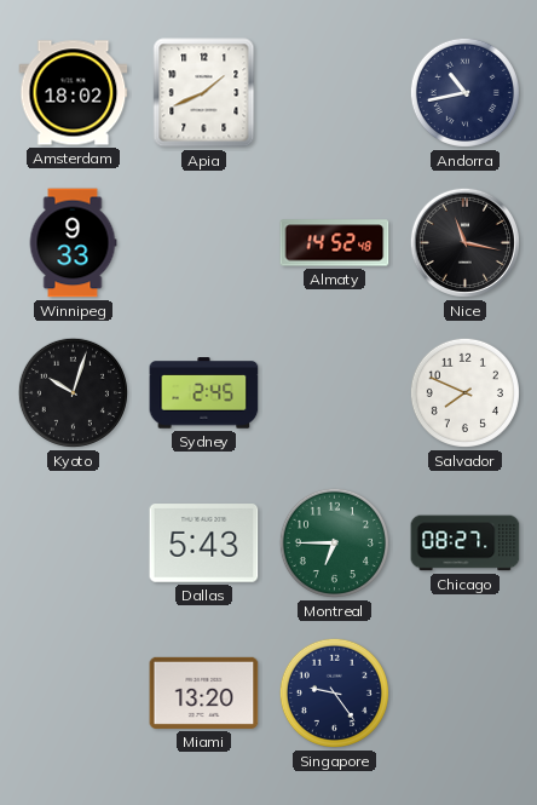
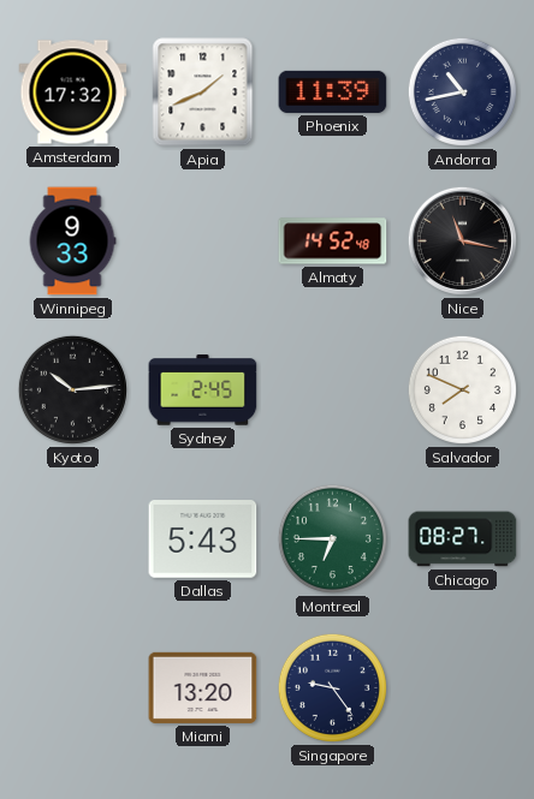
Amsterdam: 18:02 -> 17:32
Phoenix: none -> 11:39
Kyoto: 10:03 -> 10:14
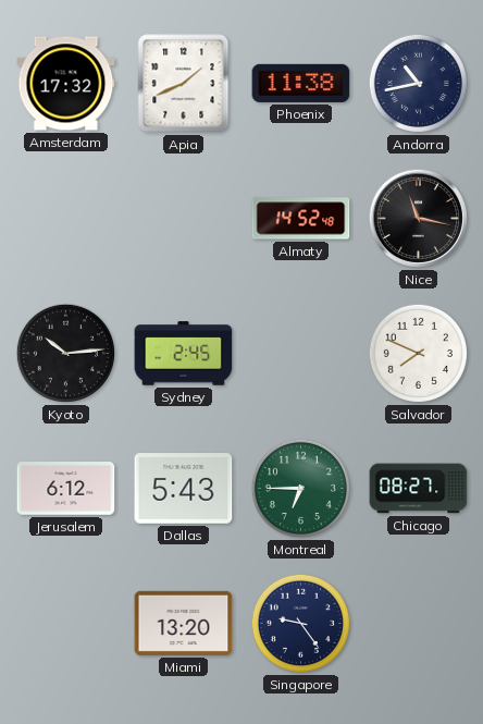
Phoenix: 11:39 -> 11:38
Winnipeg: 9:33 -> none
Jerusalem: none -> 6:12
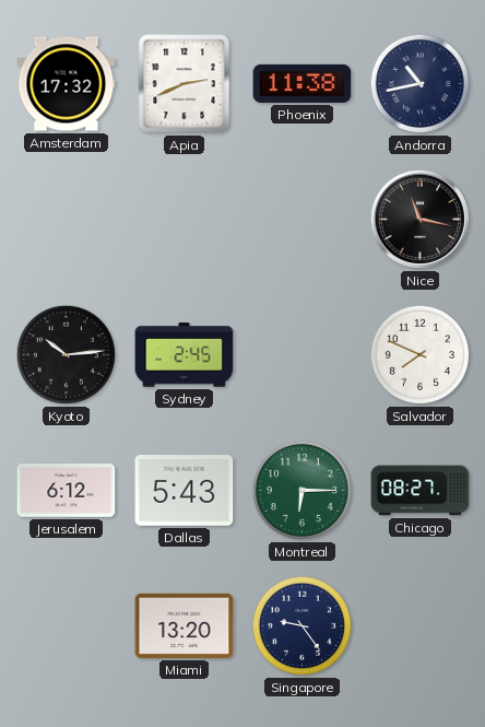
Apia: 1:41 -> 2:41
Almaty: 14:52 -> none
Montreal: 6:45 -> 6:15
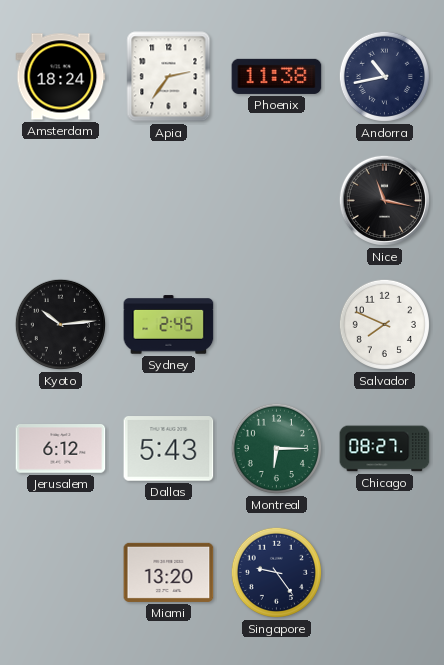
Amsterdam: 17:32 -> 18:24
Apia: 2:41 -> 2:36
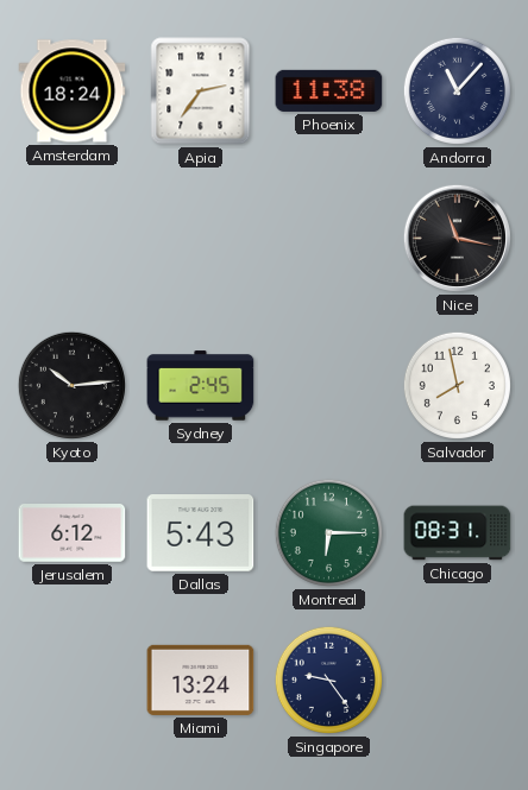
Andorra: 10:43 -> 11:07
Salvador: 7:49 -> 7:58
Chicago: 08:27 -> 08:31
Miami: 13:20 -> 13:24
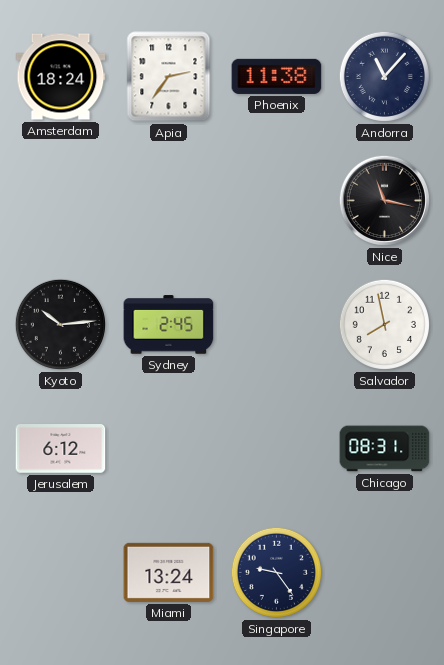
Dallas: 5:43 -> none
Montreal: 6:15 -> none
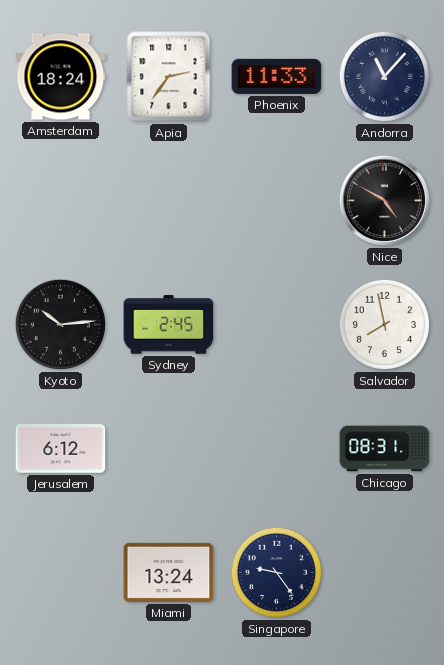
Phoenix: 11:38 -> 11:33
Nice: 11:17 -> 4:50
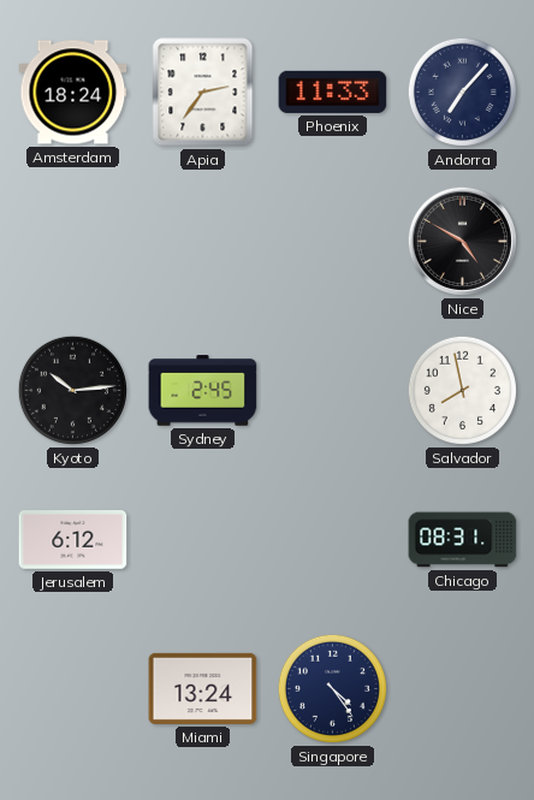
Andorra: 11:07 -> 7:07
Singapore: 9:24 -> 4:24
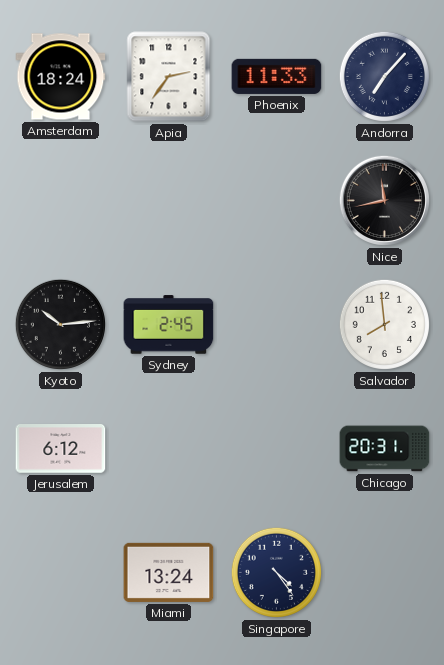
Nice: 4:50 -> 11:43
Salvador: 7:58 -> 7:59
Chicago: 08:31 -> 20:31
